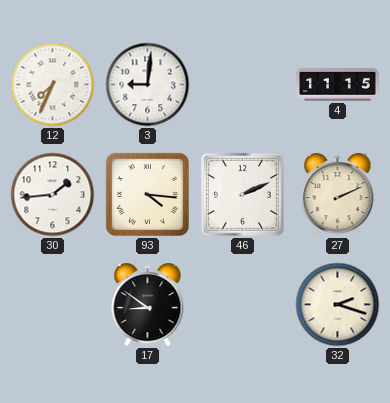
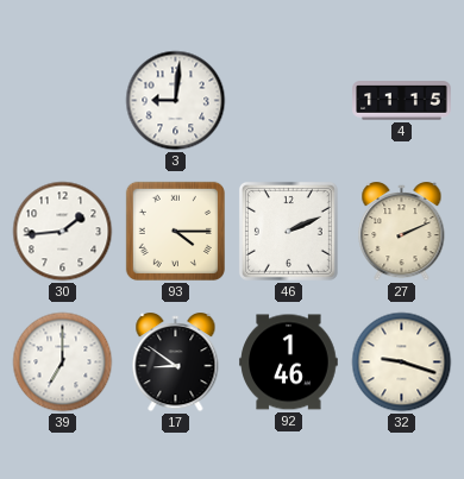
12: 7:34 -> none
93: 4:16 -> 4:15
39: none -> 7:00
92: none -> 1:46
32: 2:18 -> 9:18
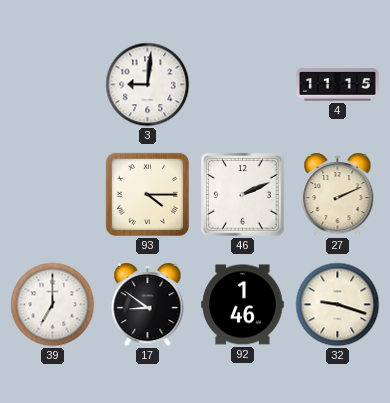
30: 1:44 -> none
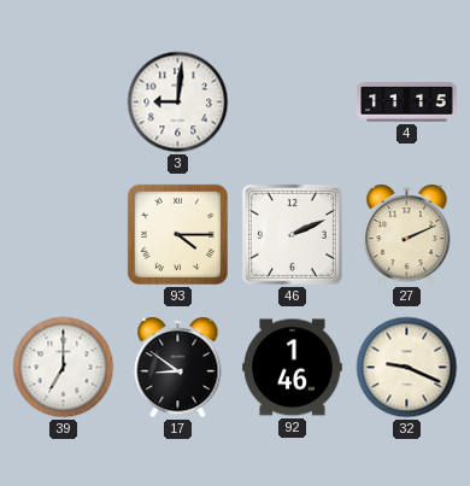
32: 9:18 -> 9:19
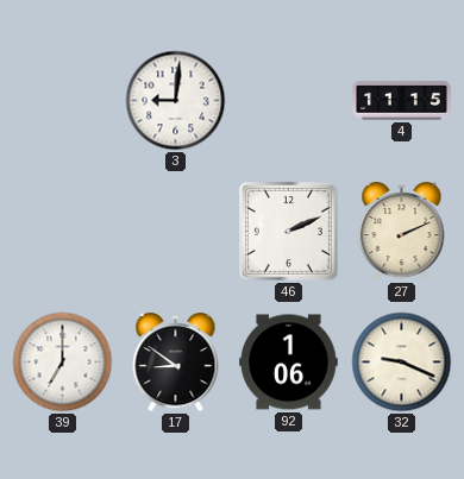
93: 4:15 -> none
92: 1:46 -> 1:06
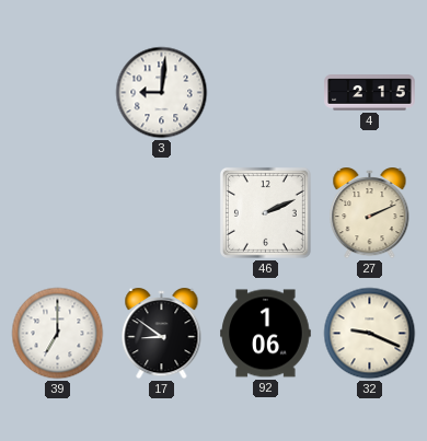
4: 11:15 -> 2:15
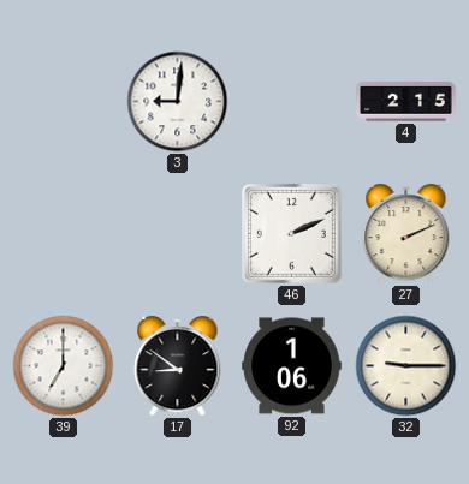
32: 9:19 -> 9:15
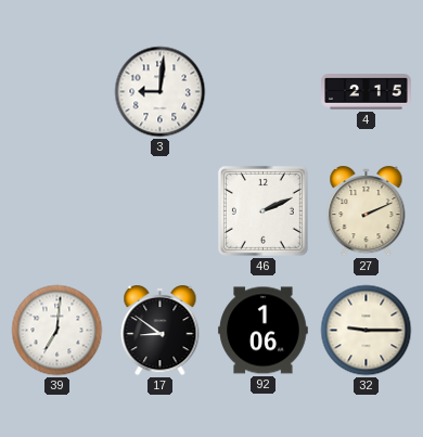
39: 7:00 -> 7:01
